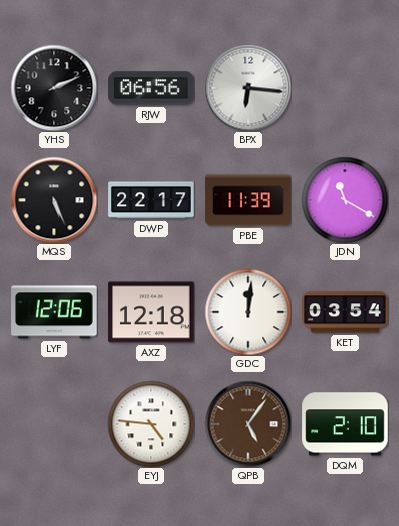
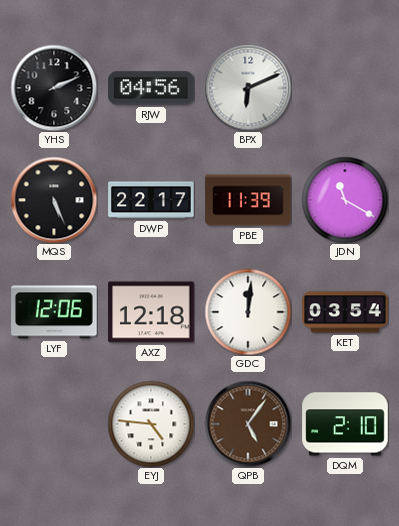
RJW: 06:56 -> 04:56
BPX: 6:16 -> 6:11
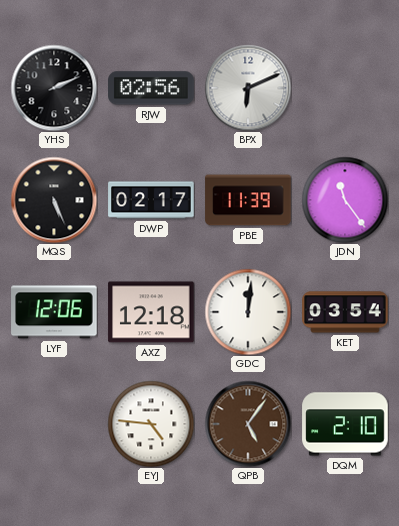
RJW: 04:56 -> 02:56
DWP: 22:17 -> 02:17
JDN: 11:20 -> 11:24
